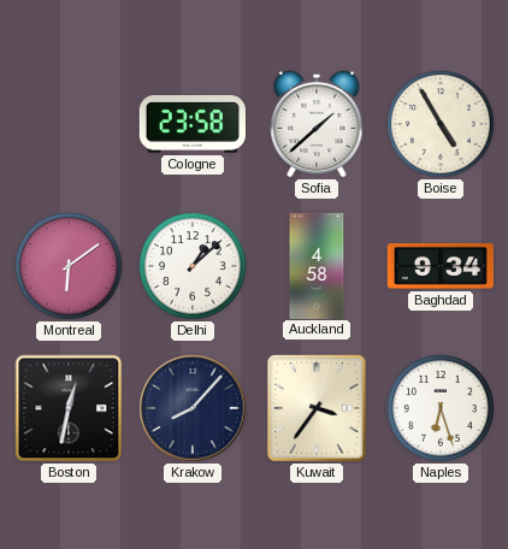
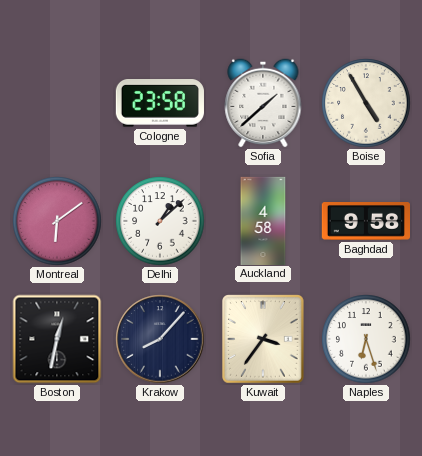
Baghdad: 9:34 -> 9:58
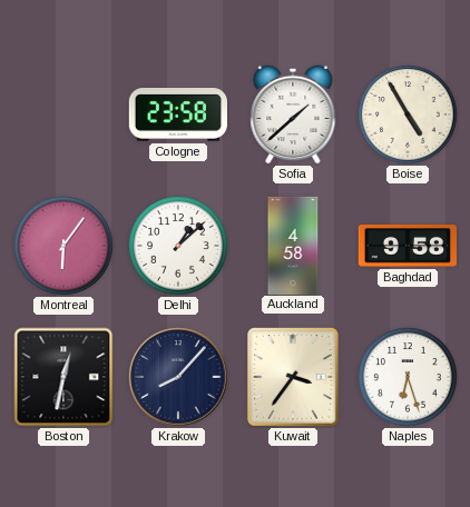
Montreal: 6:09 -> 6:06
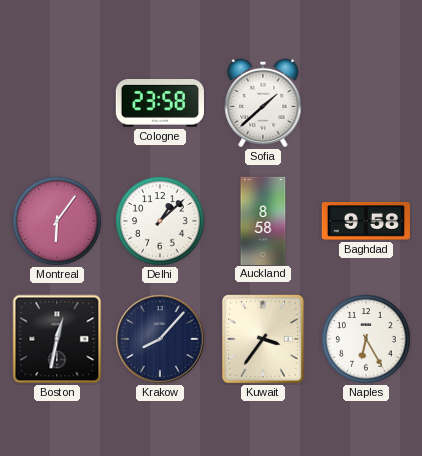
Boise: 4:55 -> none
Auckland: 4:58 -> 8:58
Naples: 6:27 -> 6:25
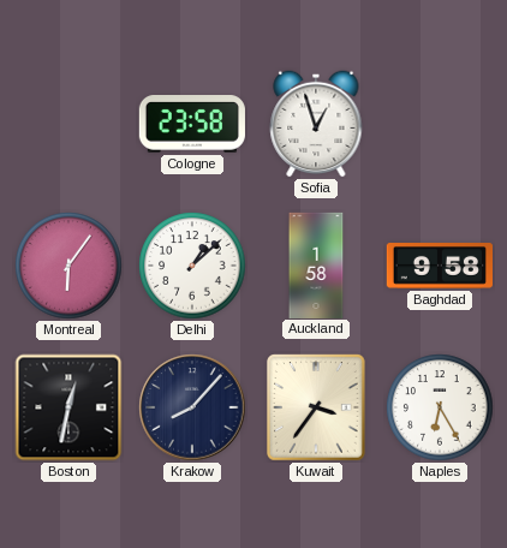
Sofia: 1:38 -> 12:57
Auckland: 8:58 -> 1:58
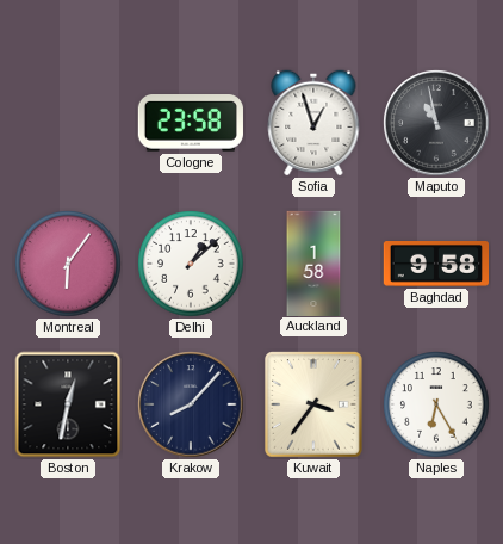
Maputo: none -> 10:58
